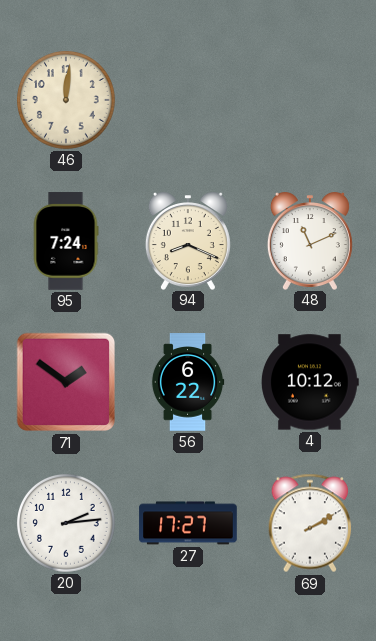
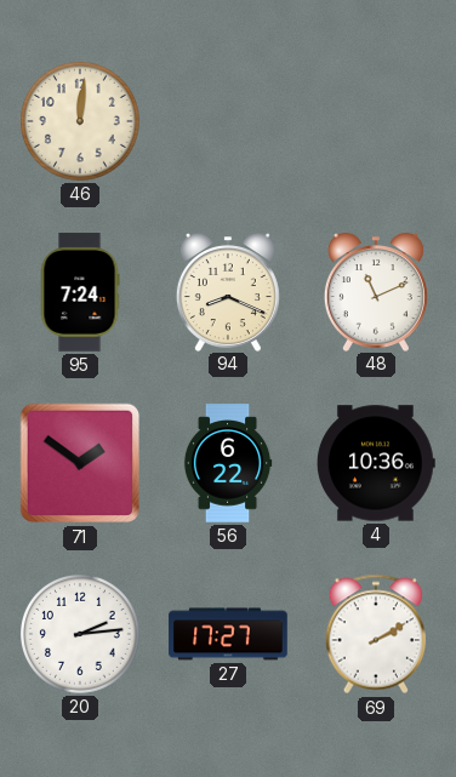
4: 10:12 -> 10:36
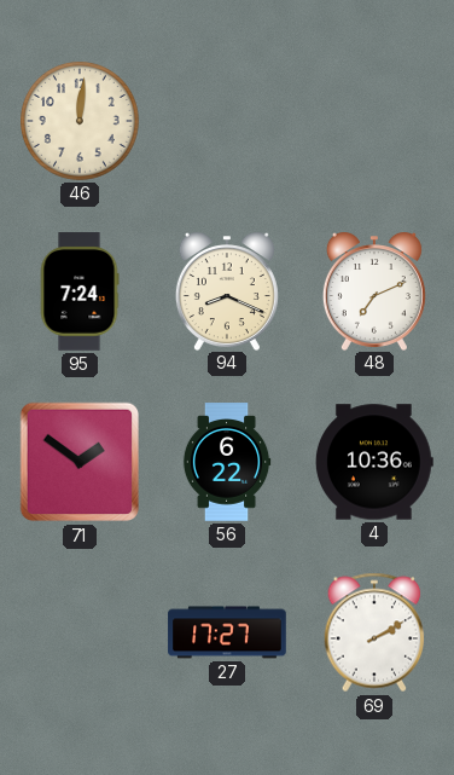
48: 11:11 -> 7:11
20: 2:14 -> none
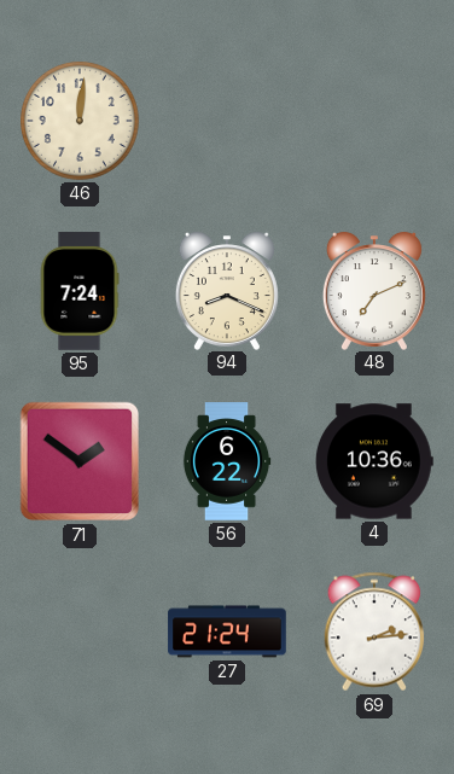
27: 17:27 -> 21:24
69: 2:10 -> 2:14
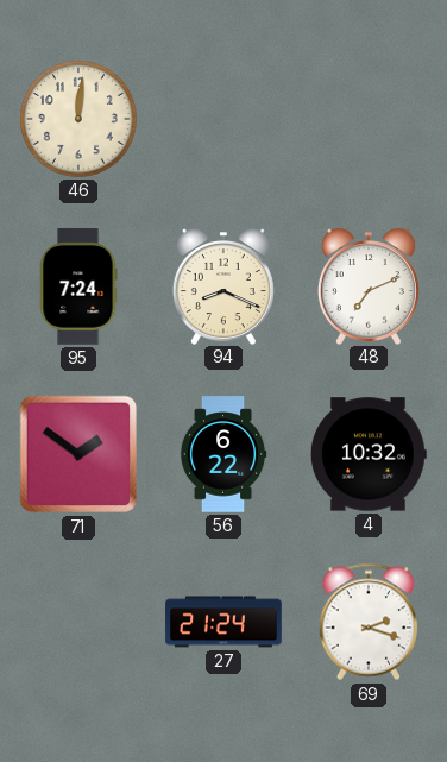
4: 10:36 -> 10:32
69: 2:14 -> 2:18
